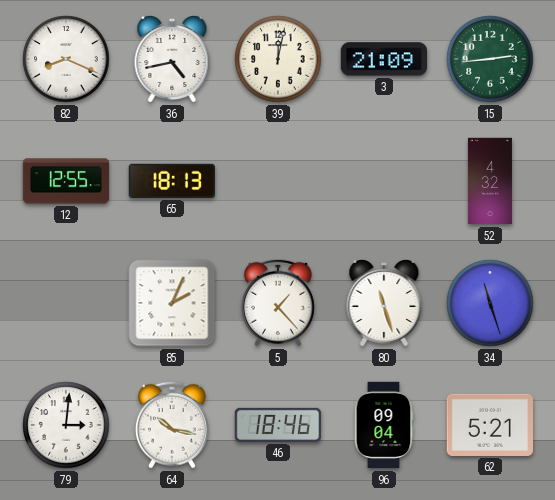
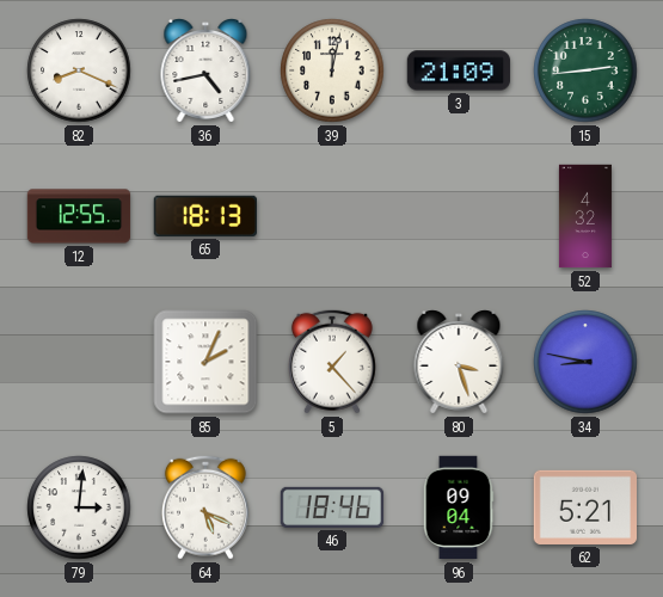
80: 11:27 -> 3:27
34: 11:27 -> 8:47
64: 10:17 -> 5:19
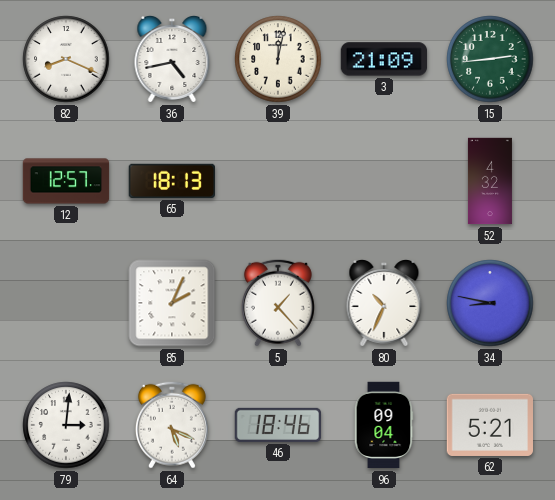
12: 12:55 -> 12:57
80: 3:27 -> 10:34
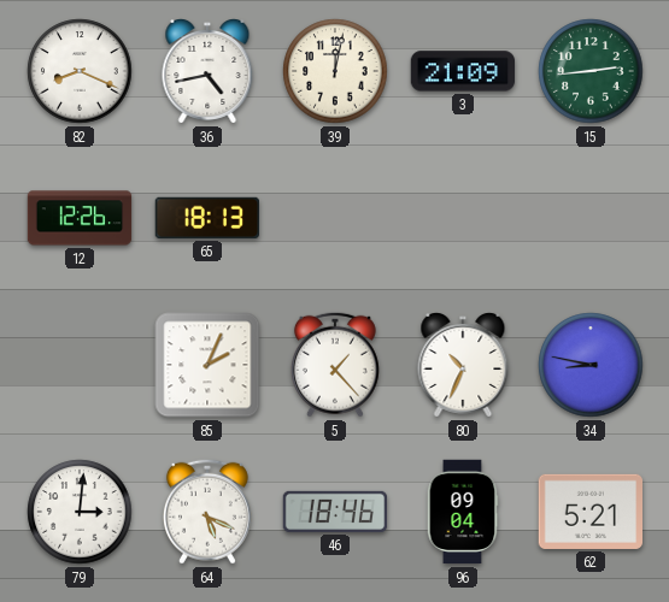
12: 12:57 -> 12:26
52: 4:32 -> none
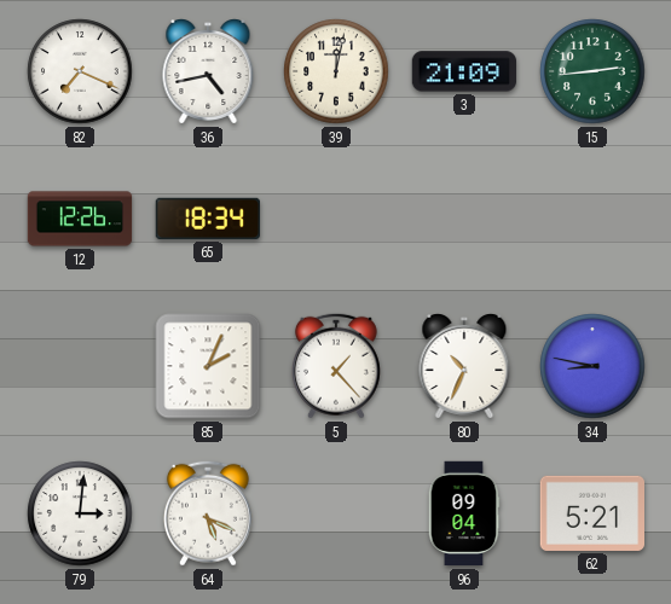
82: 8:19 -> 7:19
65: 18:13 -> 18:34
46: 18:46 -> none
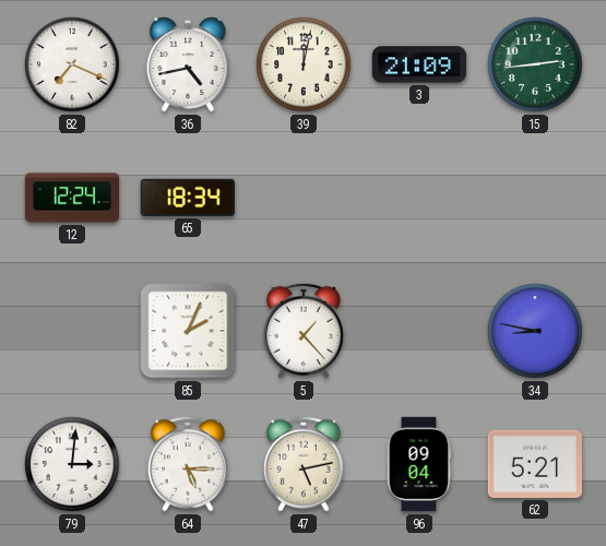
12: 12:26 -> 12:24
80: 10:34 -> none
64: 5:19 -> 5:15
47: none -> 5:13
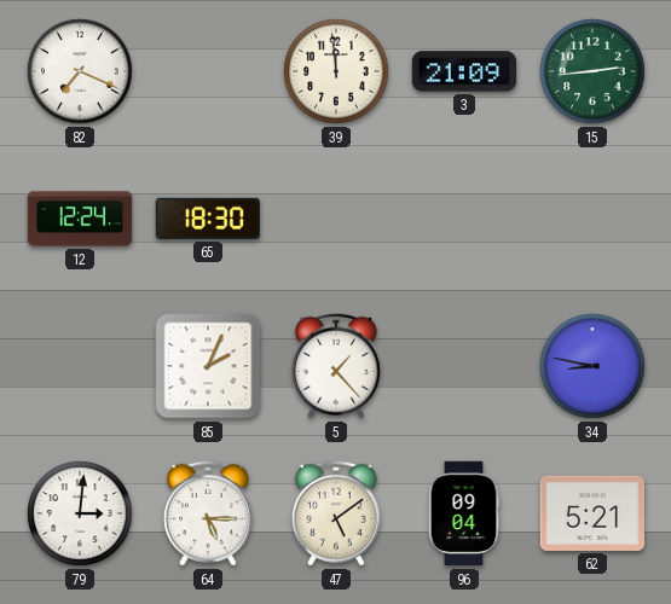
36: 4:43 -> none
39: 12:02 -> 11:59
65: 18:34 -> 18:30
47: 5:13 -> 5:09
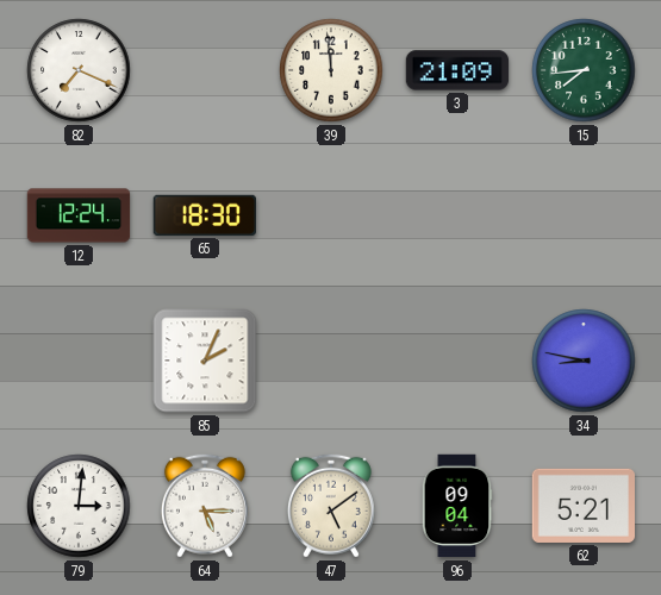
15: 2:44 -> 7:44
5: 1:23 -> none
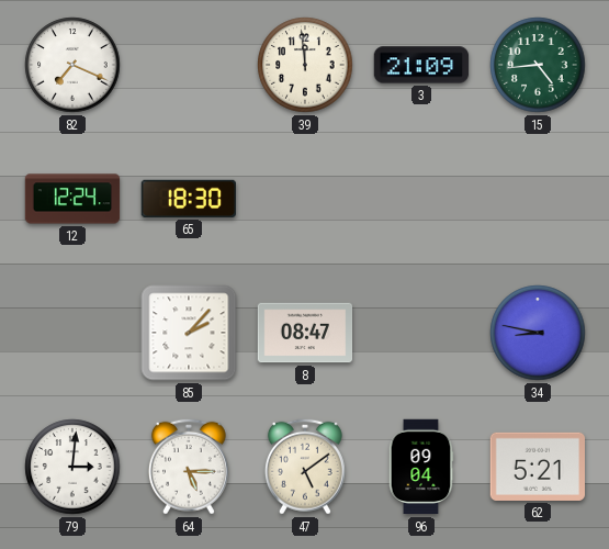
15: 7:44 -> 4:44
85: 2:04 -> 2:07
8: none -> 08:47
